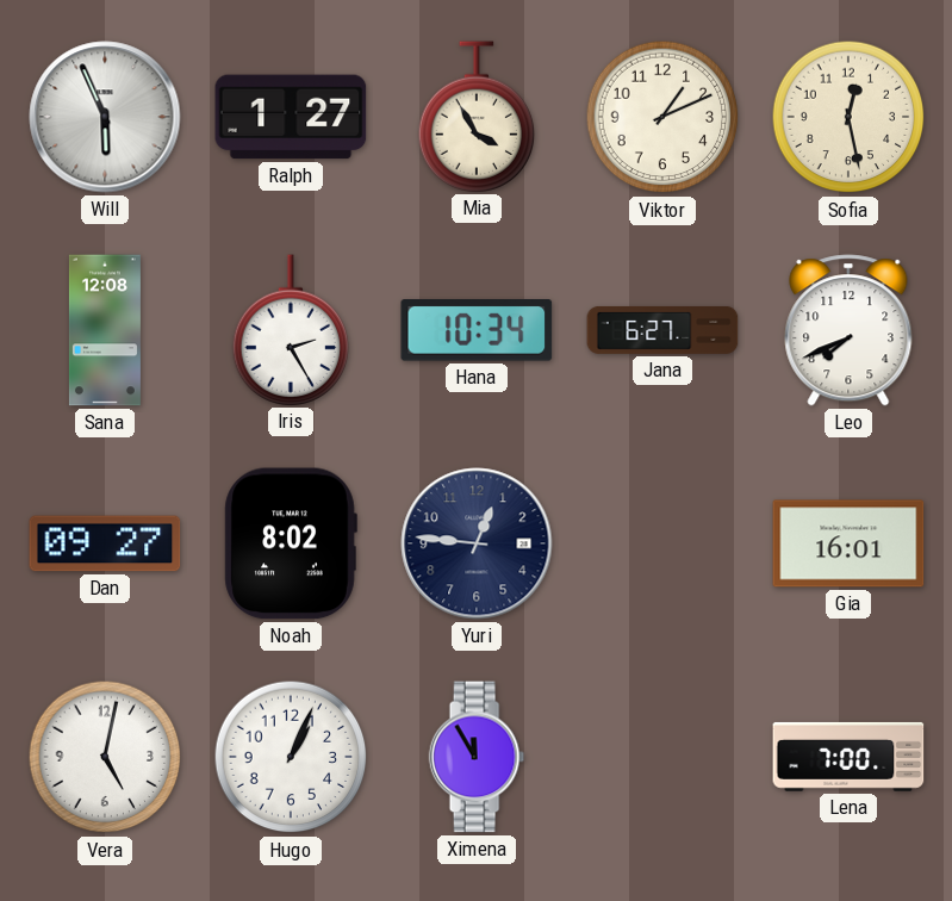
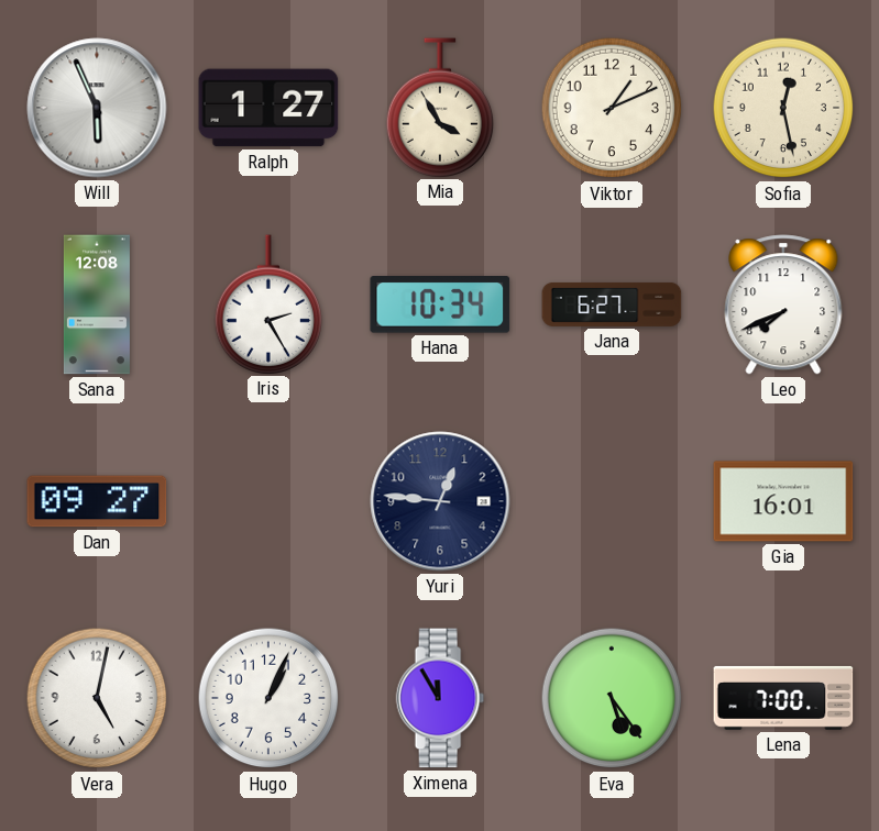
Noah: 8:02 -> none
Eva: none -> 5:24
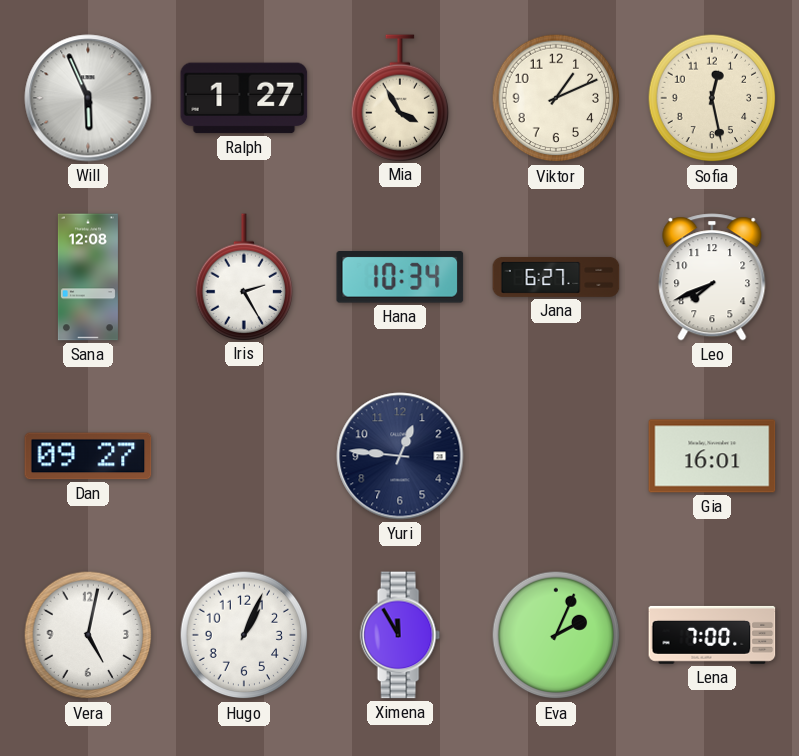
Eva: 5:24 -> 2:04
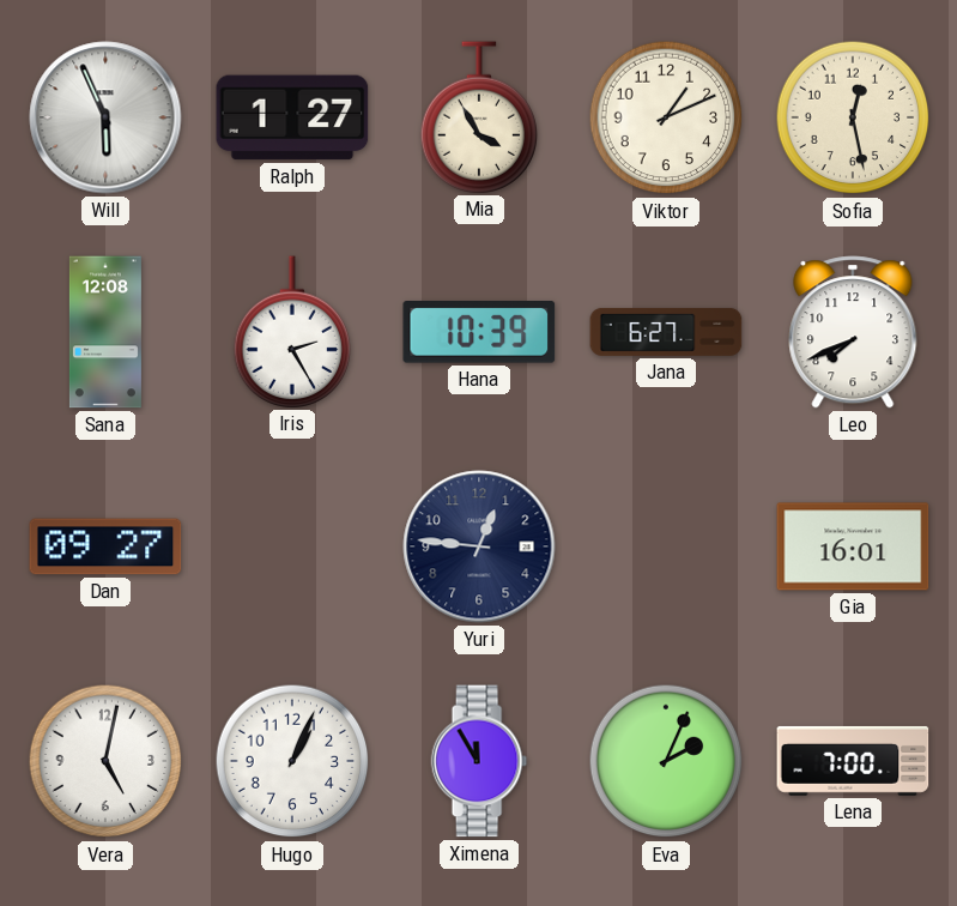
Hana: 10:34 -> 10:39
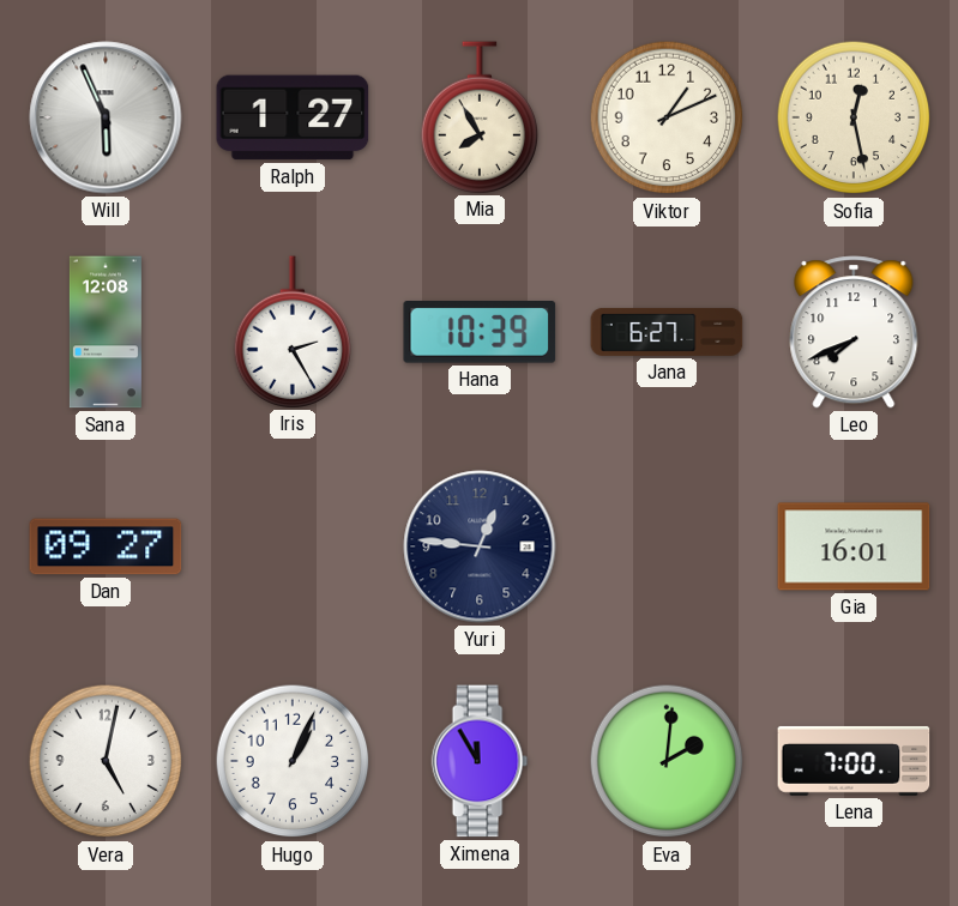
Mia: 3:55 -> 7:55
Eva: 2:04 -> 2:01
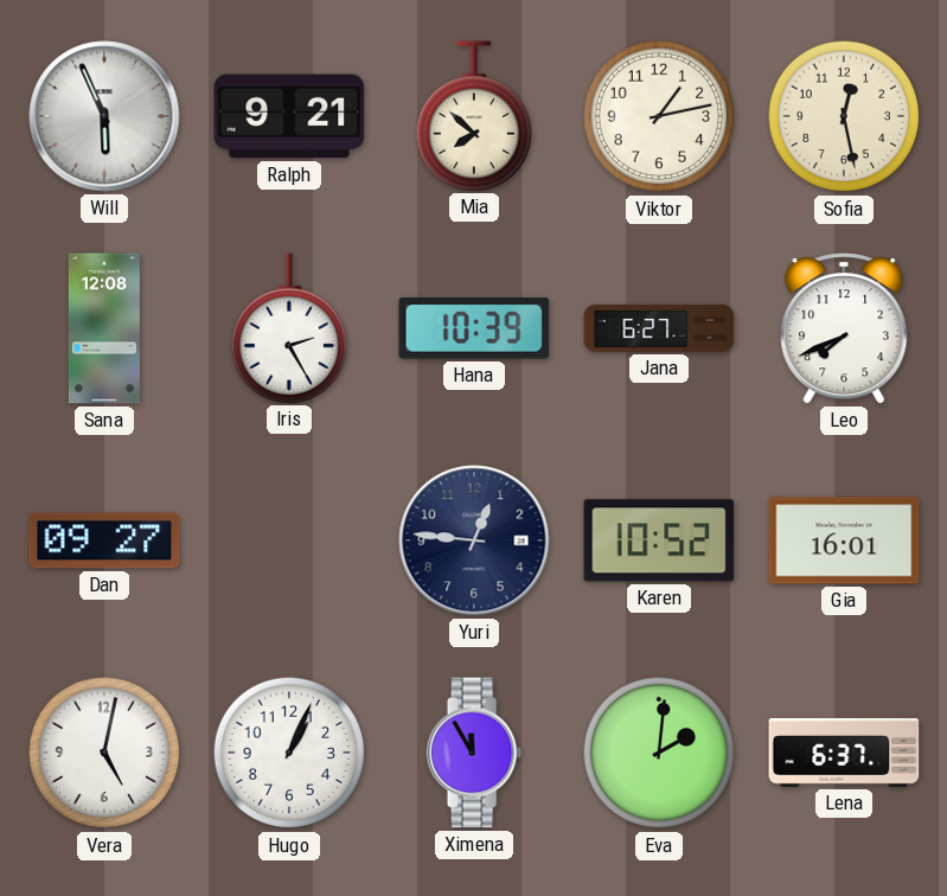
Ralph: 1:27 -> 9:21
Mia: 7:55 -> 7:52
Viktor: 1:11 -> 1:13
Karen: none -> 10:52
Lena: 7:00 -> 6:37
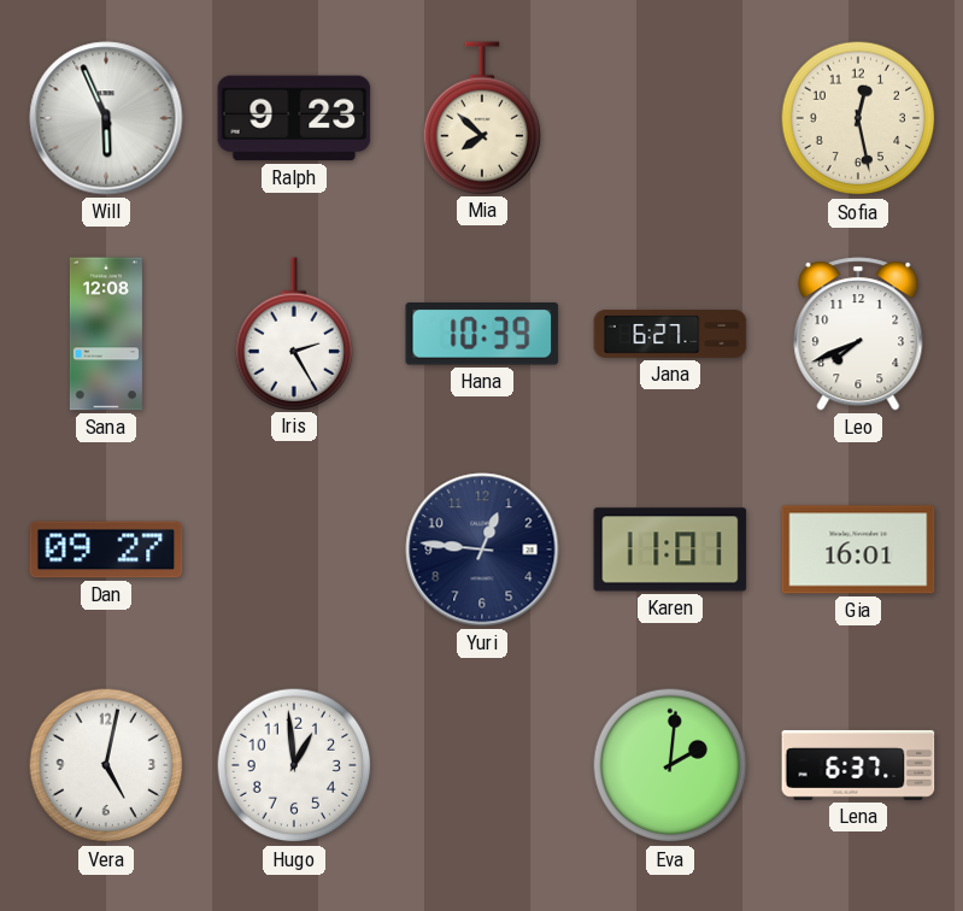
Ralph: 9:21 -> 9:23
Viktor: 1:13 -> none
Karen: 10:52 -> 11:01
Hugo: 1:04 -> 12:59
Ximena: 11:55 -> none
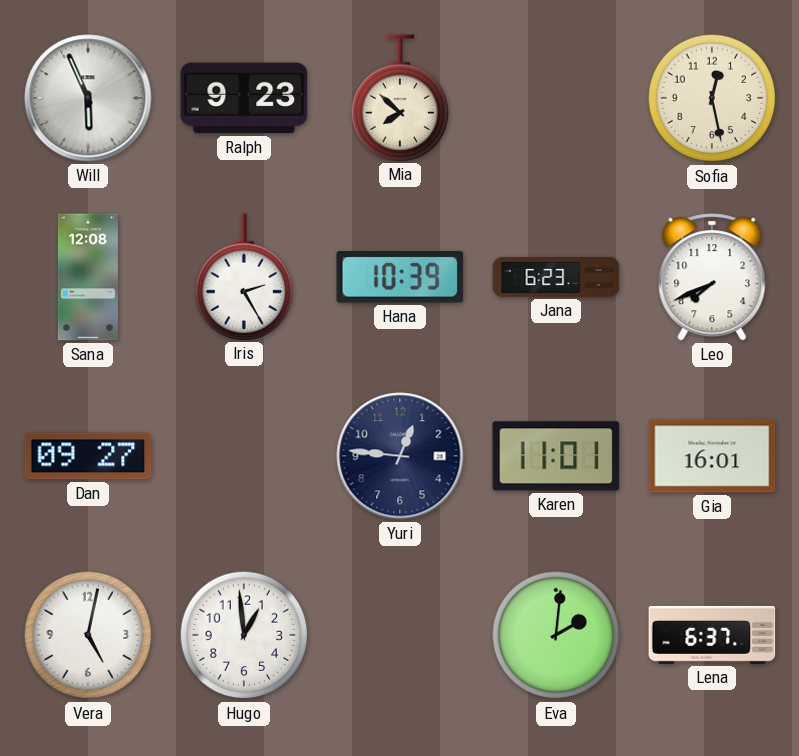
Jana: 6:27 -> 6:23
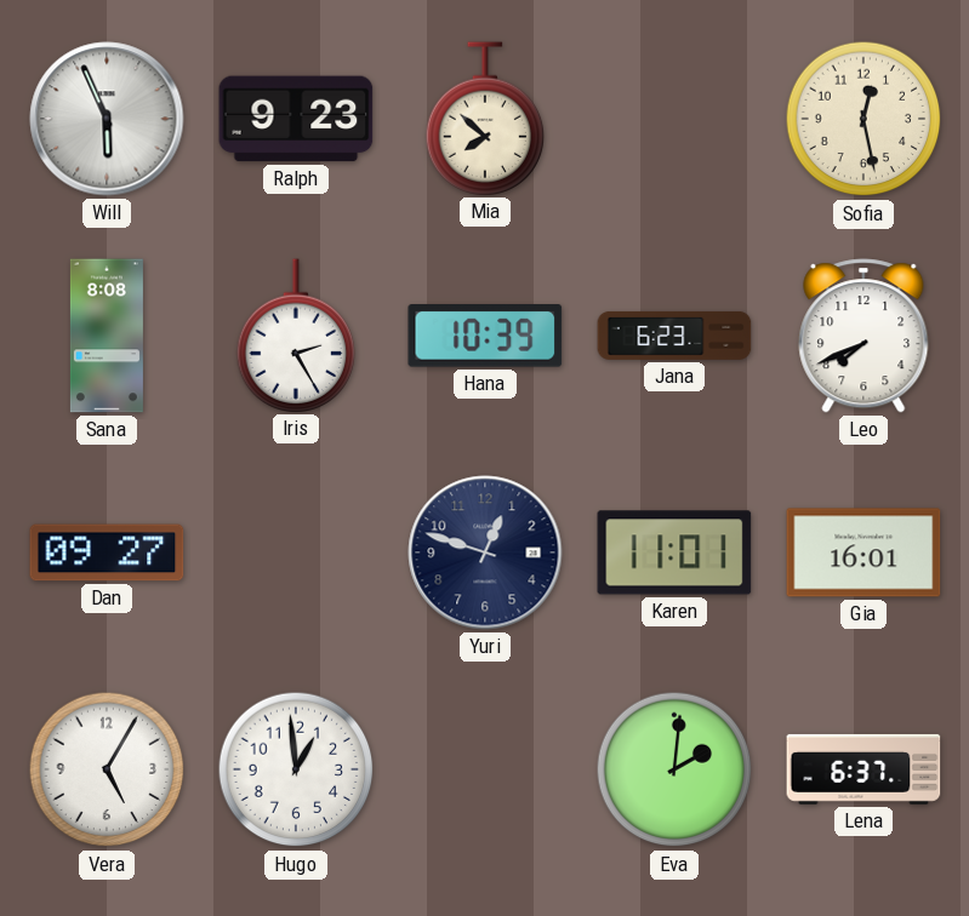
Sana: 12:08 -> 8:08
Yuri: 12:46 -> 12:48
Vera: 5:02 -> 5:05
